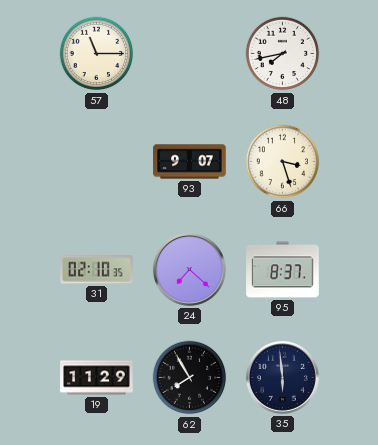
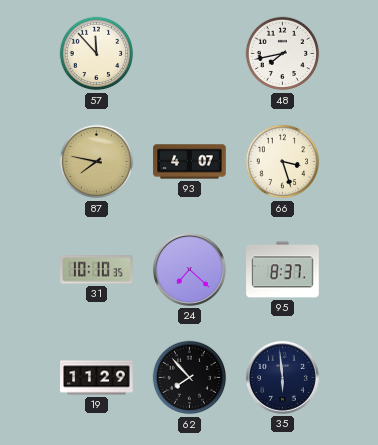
57: 11:15 -> 11:53
87: none -> 7:47
93: 9:07 -> 4:07
31: 02:10 -> 10:10
62: 7:55 -> 7:53
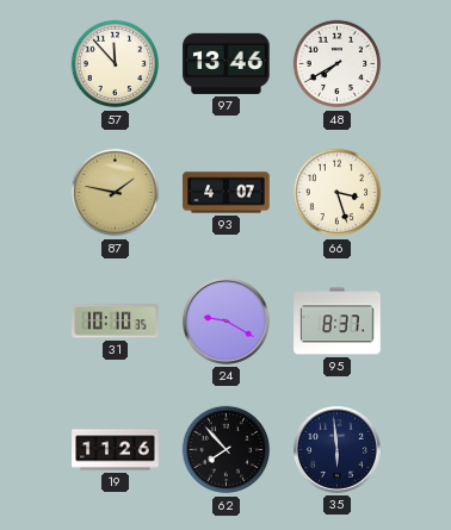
97: none -> 13:46
48: 7:43 -> 7:40
87: 7:47 -> 1:47
24: 7:22 -> 9:20
19: 11:29 -> 11:26
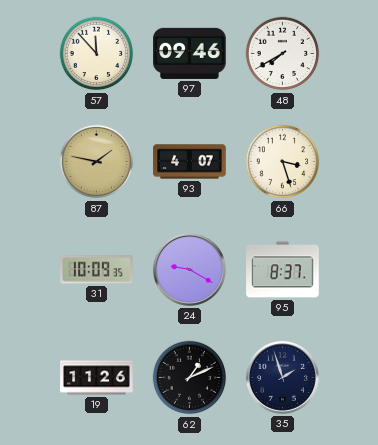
97: 13:46 -> 09:46
31: 10:10 -> 10:09
62: 7:53 -> 1:11
35: 5:59 -> 1:57
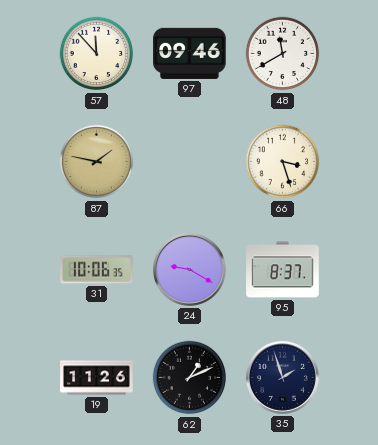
48: 7:40 -> 11:40
93: 4:07 -> none
31: 10:09 -> 10:06
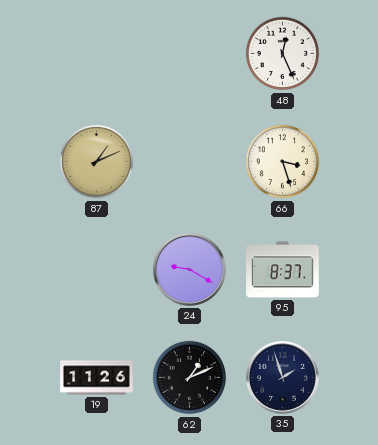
57: 11:53 -> none
97: 09:46 -> none
48: 11:40 -> 12:26
87: 1:47 -> 1:11
31: 10:06 -> none
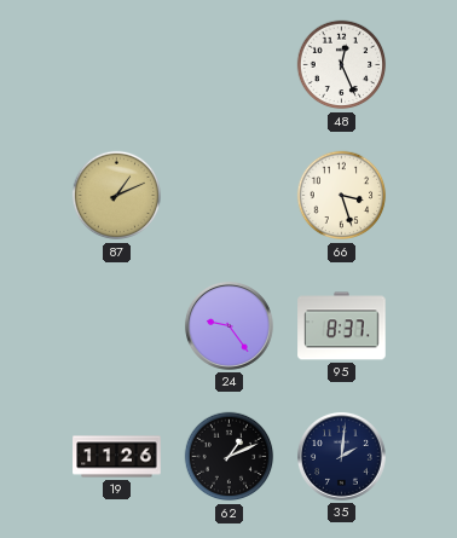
24: 9:20 -> 9:24
35: 1:57 -> 2:01
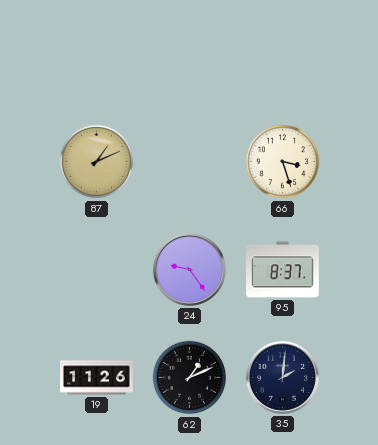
48: 12:26 -> none
